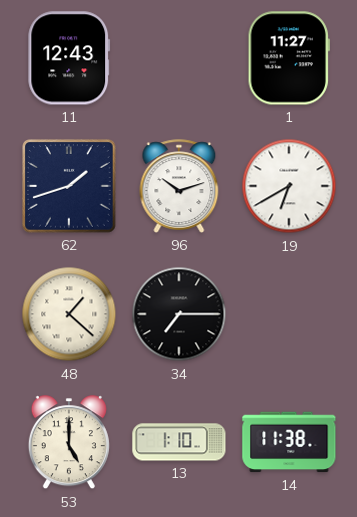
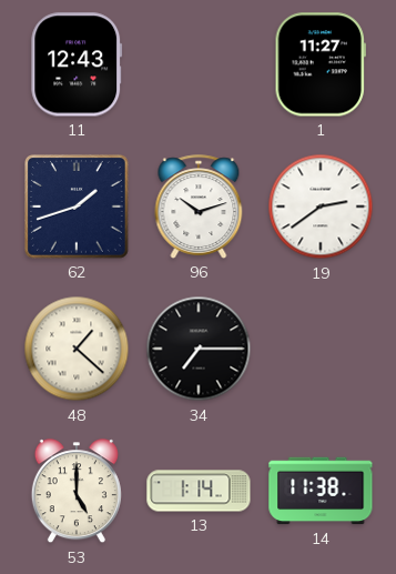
19: 6:40 -> 2:39
13: 1:10 -> 1:14
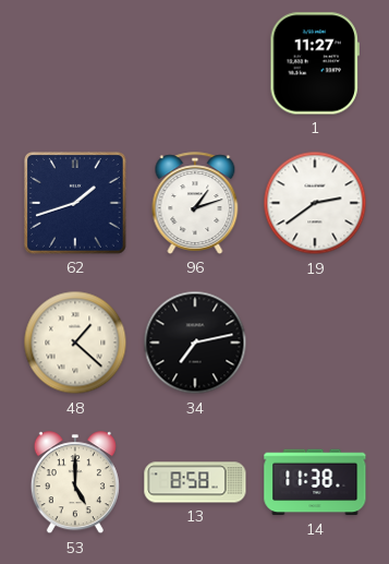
11: 12:43 -> none
96: 10:12 -> 1:12
34: 7:15 -> 7:13
13: 1:14 -> 8:58
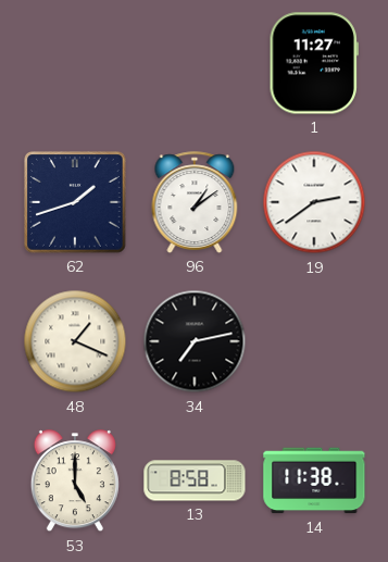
96: 1:12 -> 1:09
48: 1:22 -> 1:19
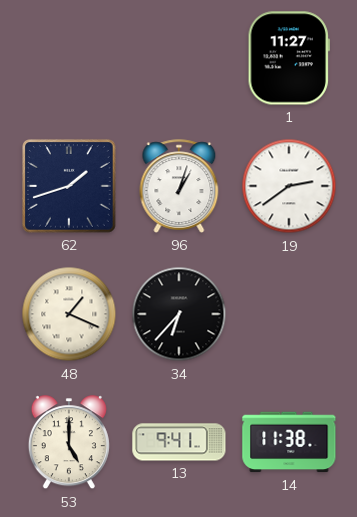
96: 1:09 -> 1:03
34: 7:13 -> 6:37
13: 8:58 -> 9:41
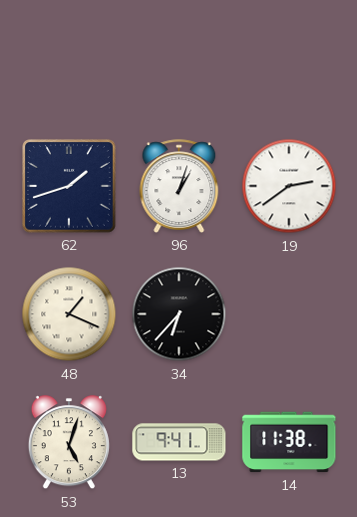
1: 11:27 -> none
53: 5:00 -> 5:03
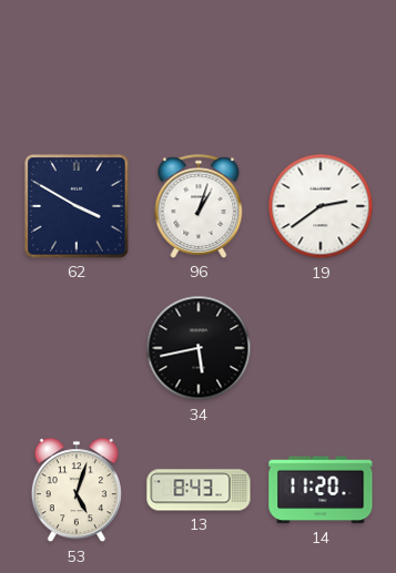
62: 1:42 -> 3:50
48: 1:19 -> none
34: 6:37 -> 5:43
13: 9:41 -> 8:43
14: 11:38 -> 11:20
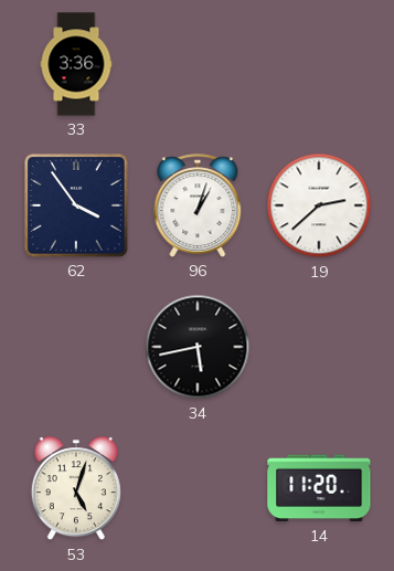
33: none -> 3:36
62: 3:50 -> 3:54
19: 2:39 -> 2:38
13: 8:43 -> none
